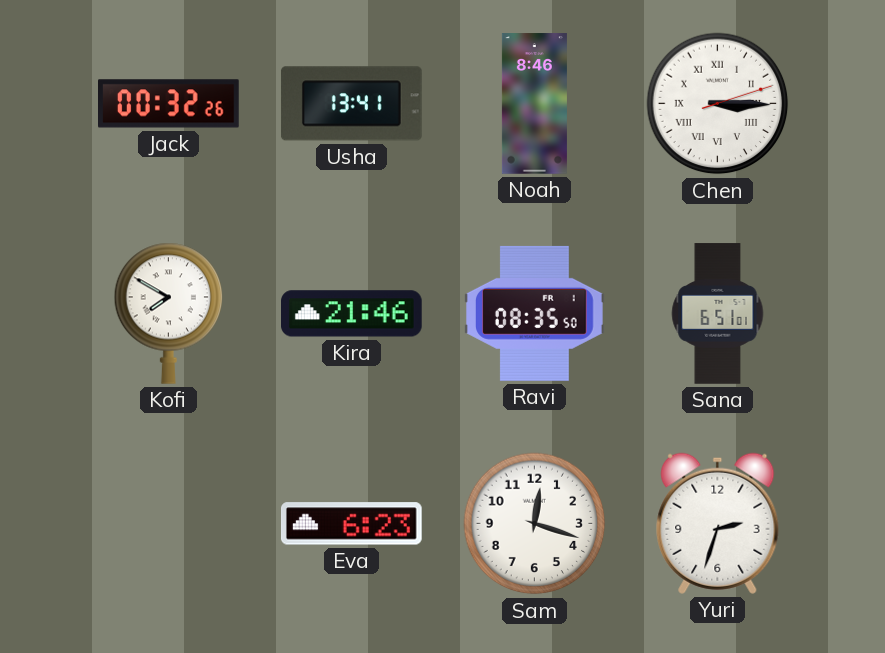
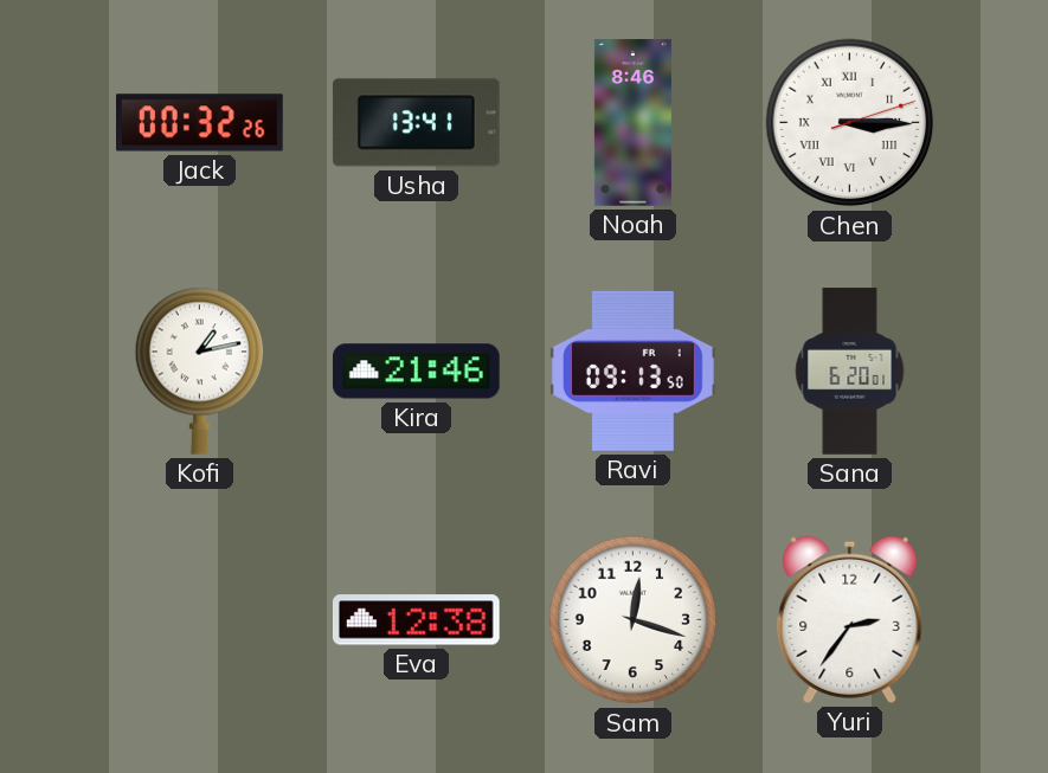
Kofi: 7:50 -> 1:13
Ravi: 08:35 -> 09:13
Sana: 6:51 -> 6:20
Eva: 6:23 -> 12:38
Yuri: 2:33 -> 2:36
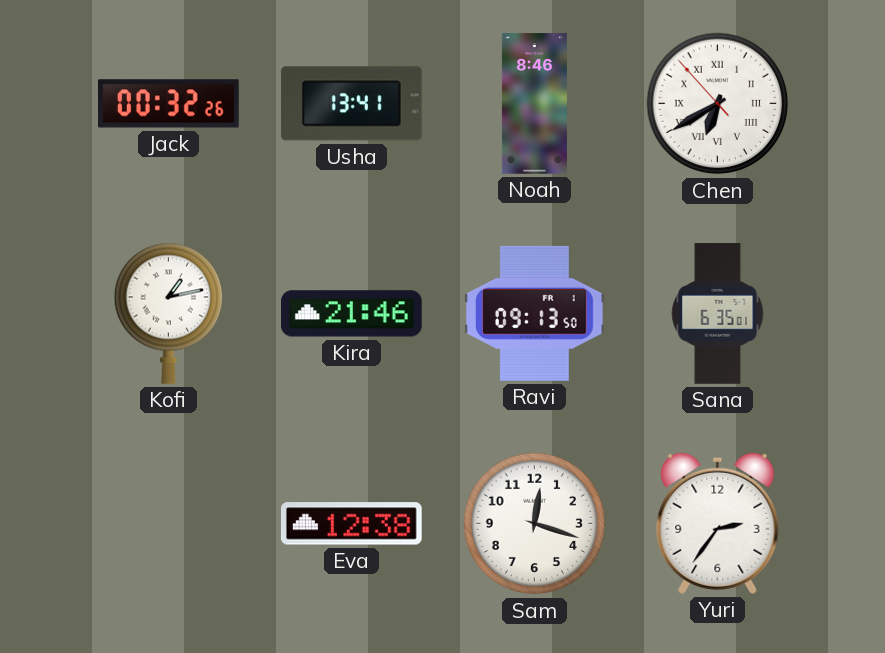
Chen: 3:15 -> 6:39
Sana: 6:20 -> 6:35
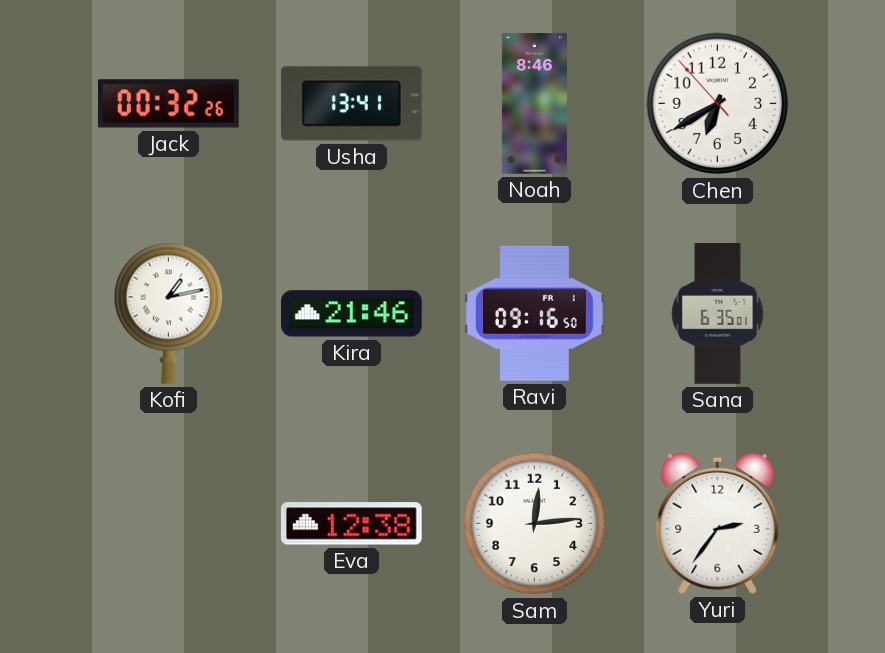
Chen numerals: Roman -> Arabic
Ravi: 09:13 -> 09:16
Sam: 12:18 -> 12:14
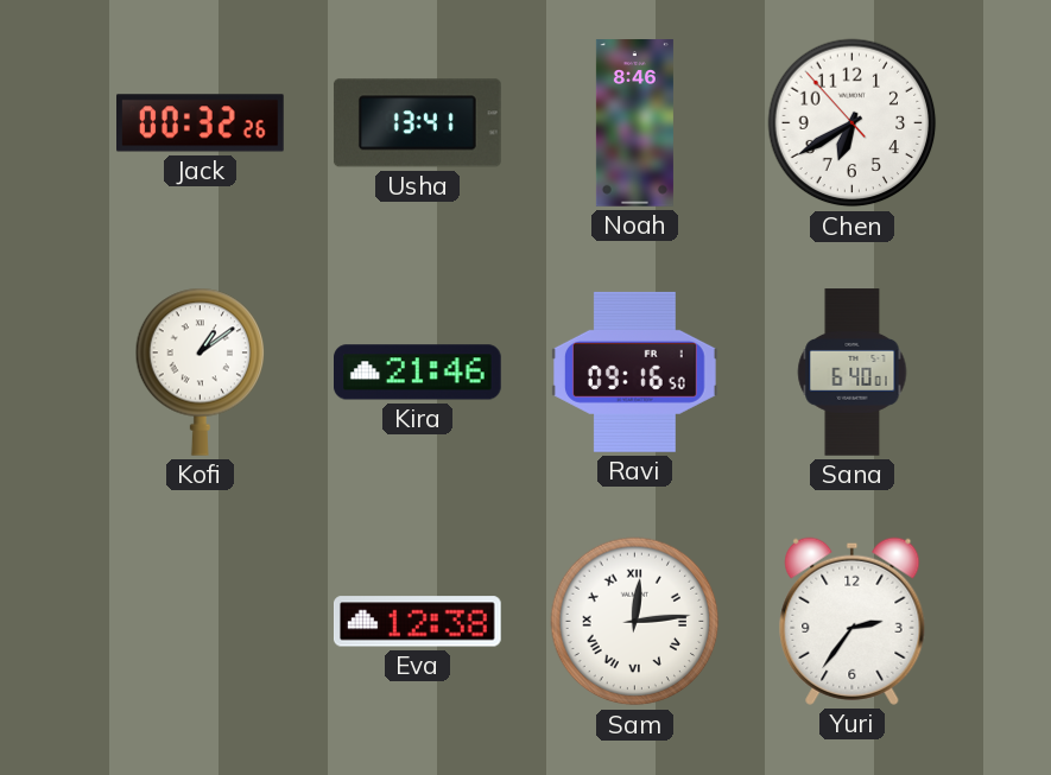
Kofi: 1:13 -> 1:09
Sana: 6:35 -> 6:40
Sam numerals: Arabic -> Roman
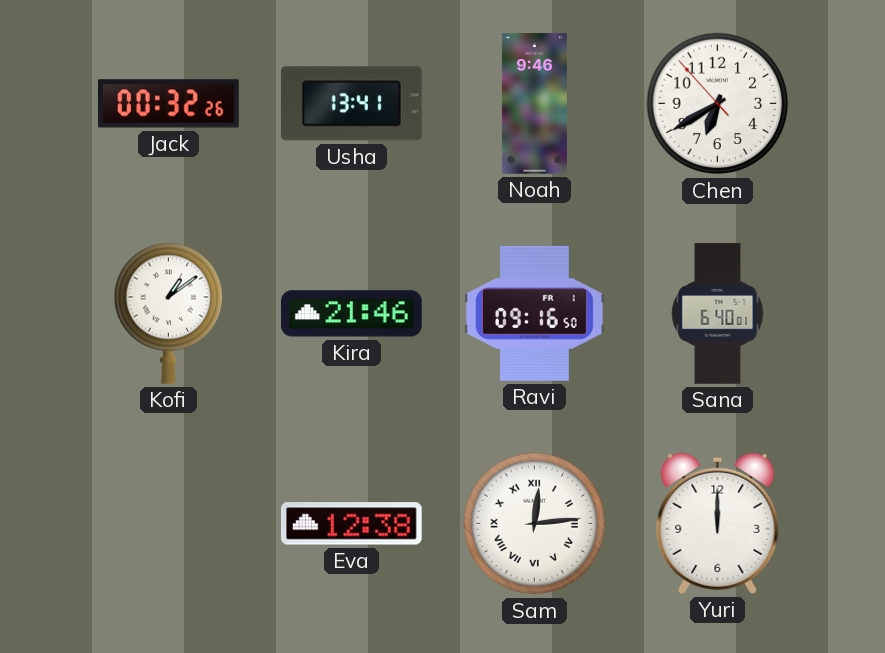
Noah: 8:46 -> 9:46
Yuri: 2:36 -> 12:00
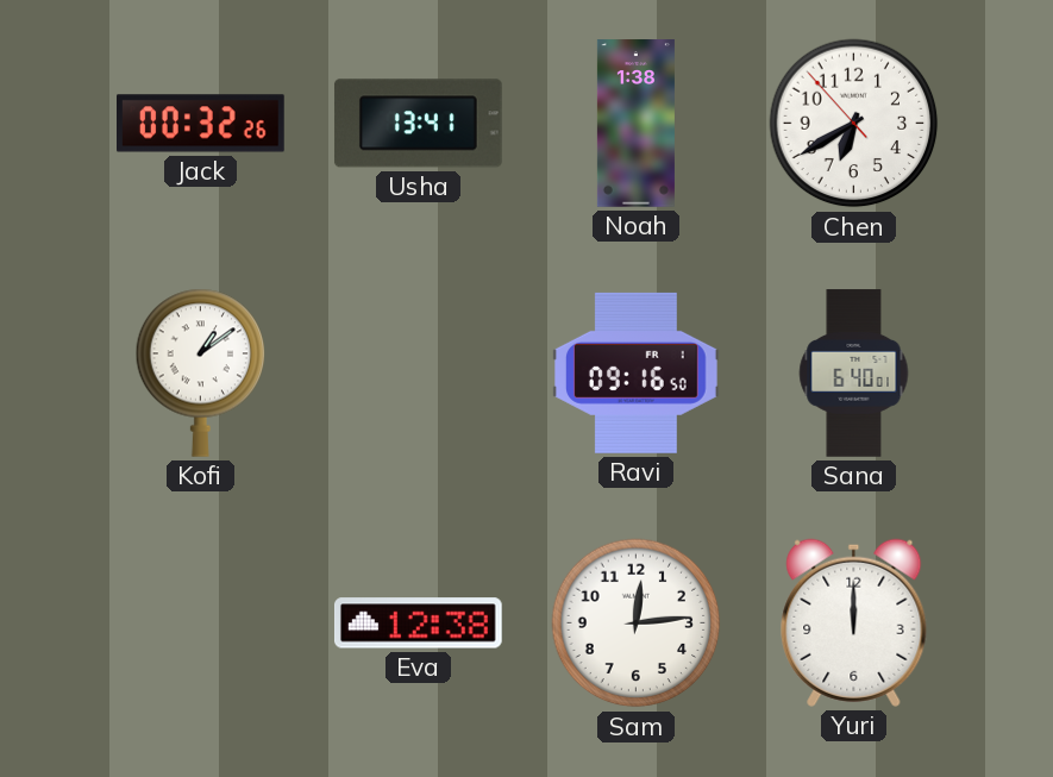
Noah: 9:46 -> 1:38
Kira: 21:46 -> none
Sam numerals: Roman -> Arabic
